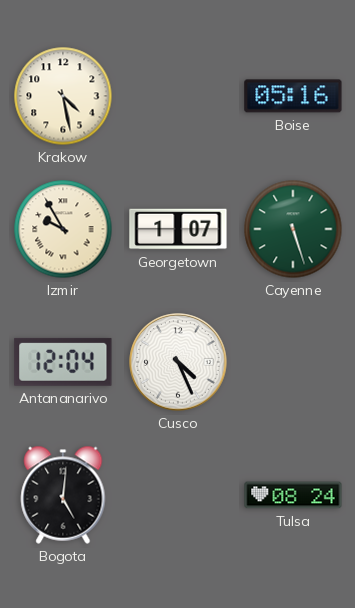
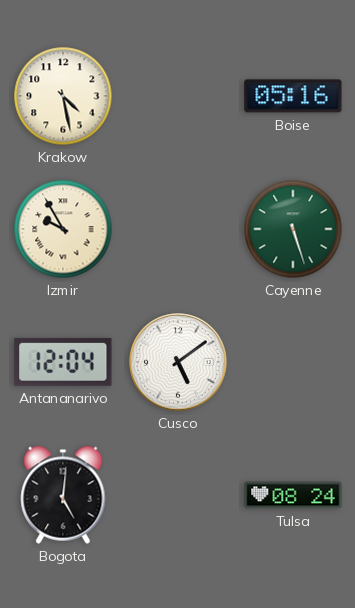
Georgetown: 1:07 -> none
Cusco: 4:26 -> 5:09
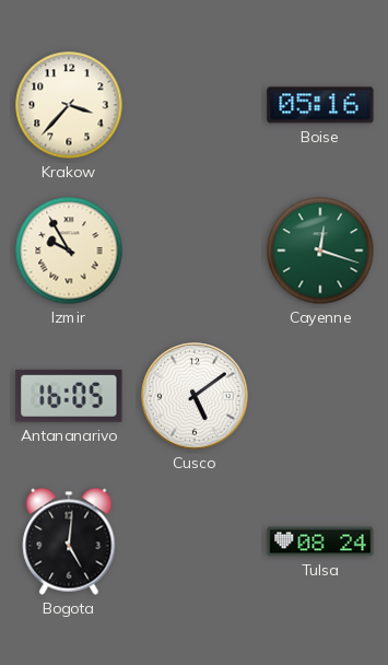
Krakow: 4:28 -> 3:37
Cayenne: 5:27 -> 12:18
Antananarivo: 12:04 -> 16:05
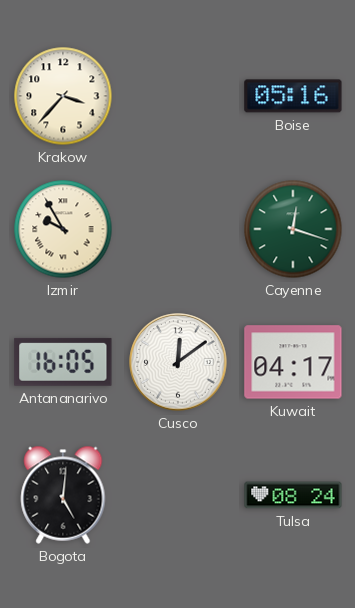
Cusco: 5:09 -> 12:09
Kuwait: none -> 04:17
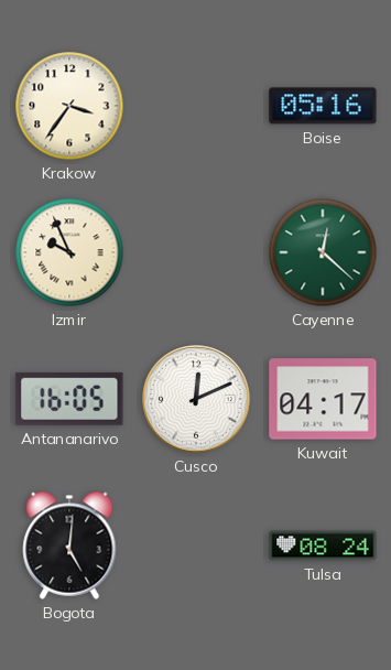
Krakow: 3:37 -> 3:36
Izmir: 9:55 -> 9:56
Cayenne: 12:18 -> 12:22
Cusco: 12:09 -> 12:11
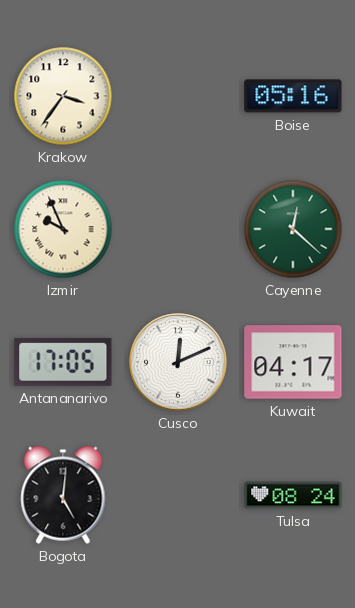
Antananarivo: 16:05 -> 17:05
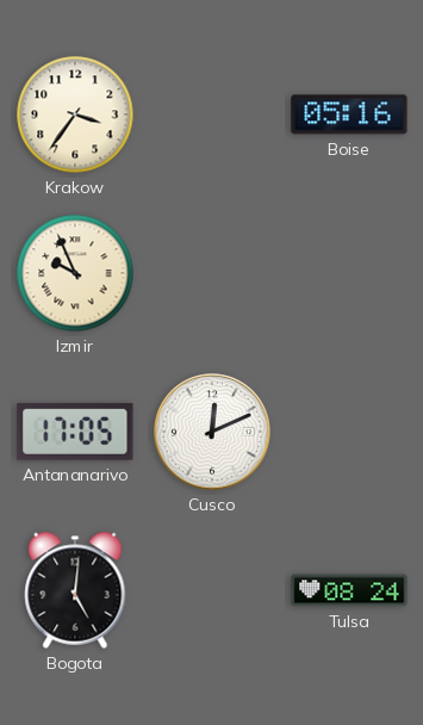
Cayenne: 12:22 -> none
Kuwait: 04:17 -> none
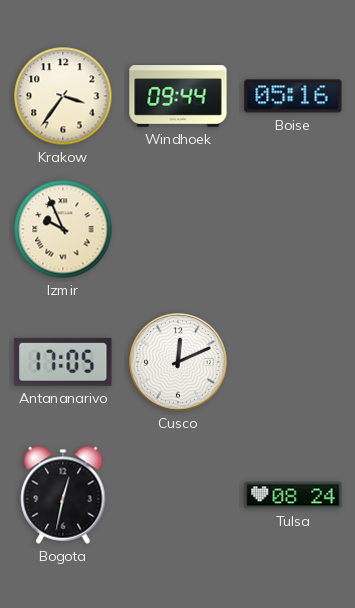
Windhoek: none -> 09:44
Bogota: 5:01 -> 12:32
